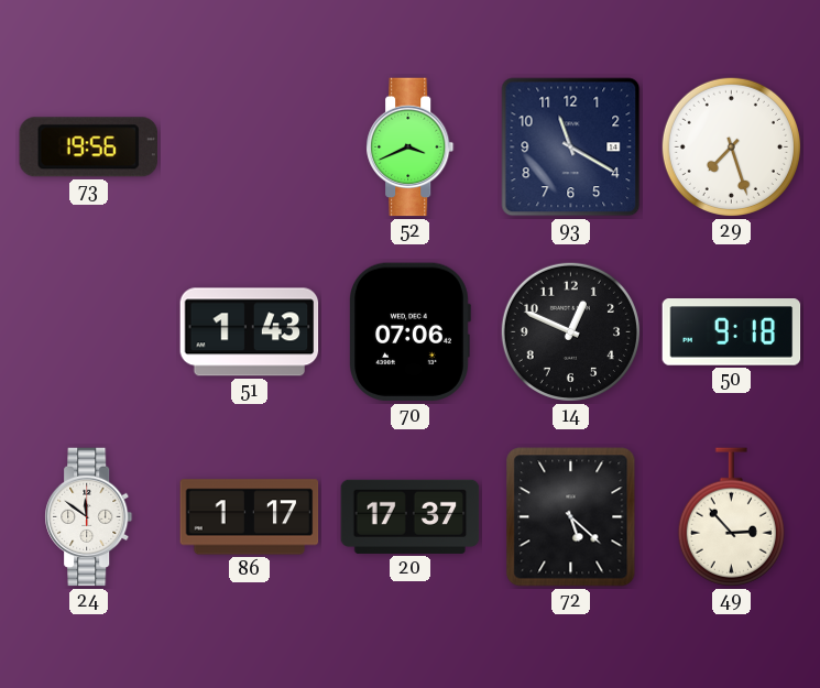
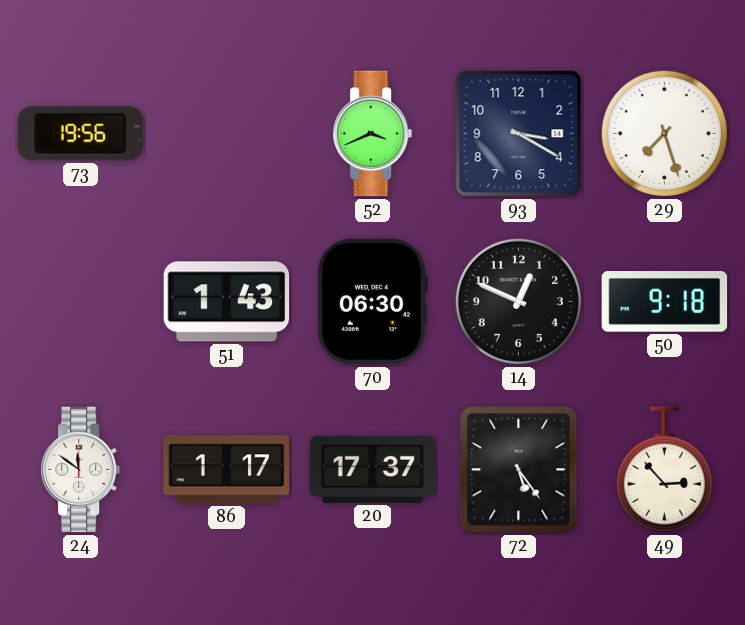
93: 11:20 -> 3:20
70: 07:06 -> 06:30
72: 5:22 -> 5:24
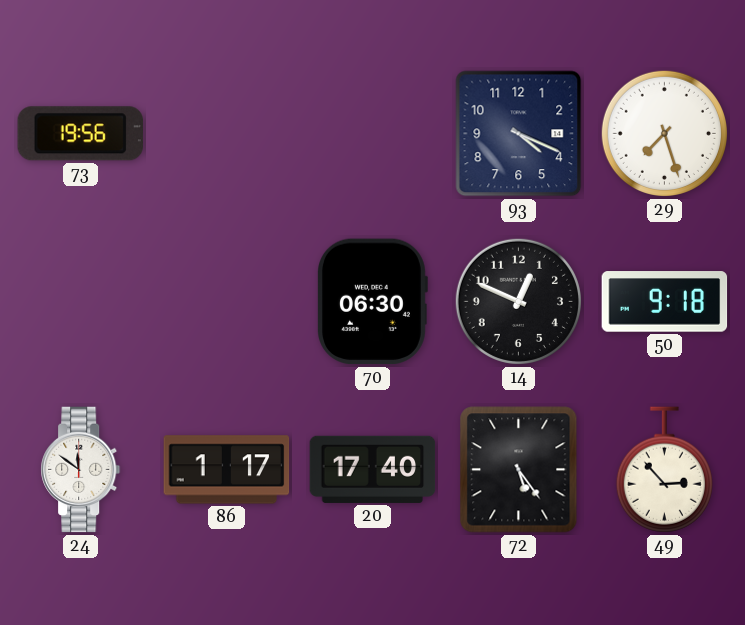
52: 3:41 -> none
93: 3:20 -> 4:19
51: 1:43 -> none
20: 17:37 -> 17:40
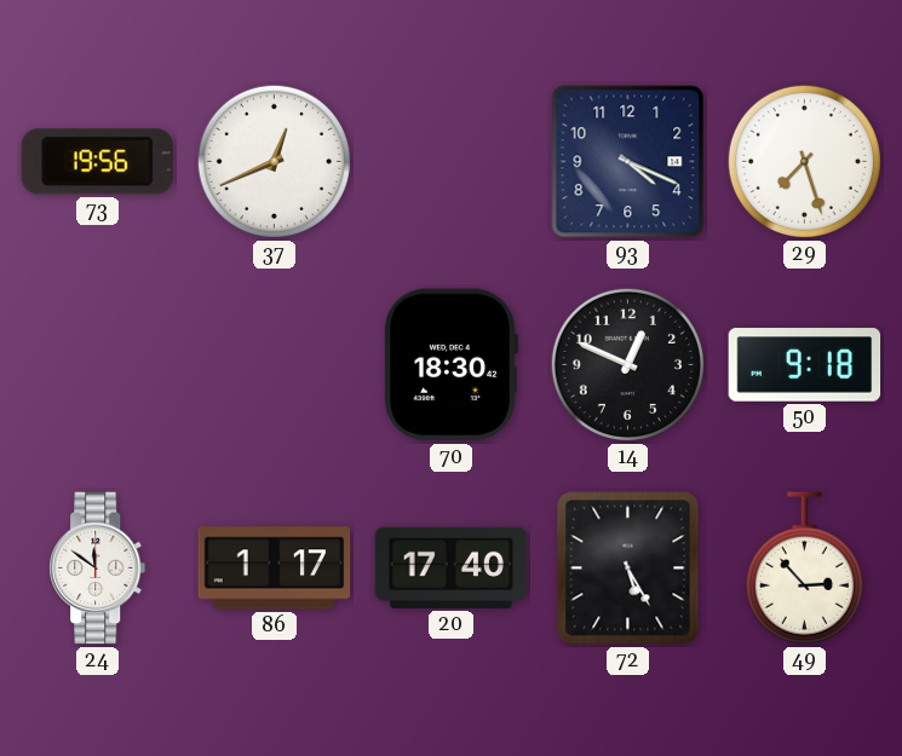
37: none -> 12:41
70: 06:30 -> 18:30
72: 5:24 -> 5:25
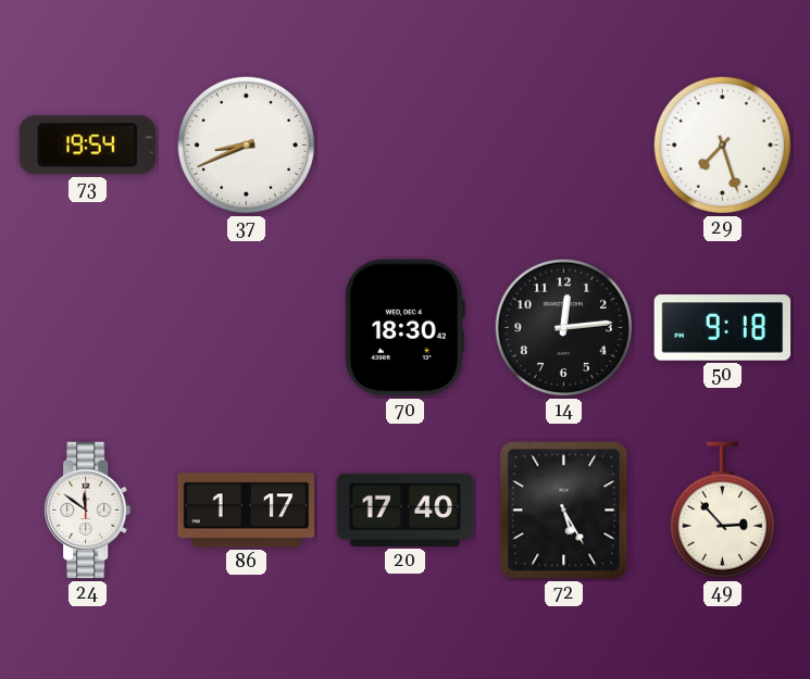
73: 19:56 -> 19:54
37: 12:41 -> 8:41
93: 4:19 -> none
14: 12:49 -> 12:14
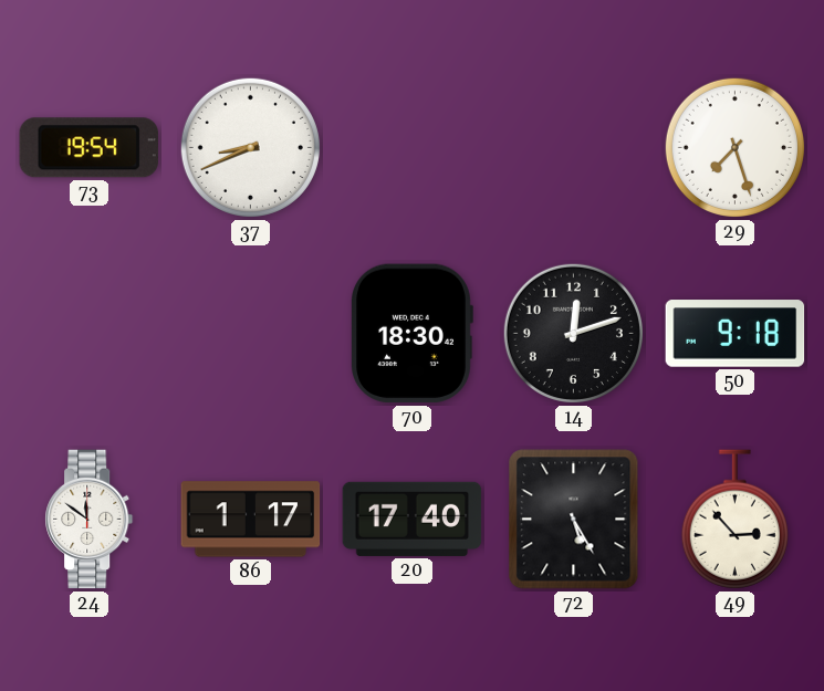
14: 12:14 -> 12:12
